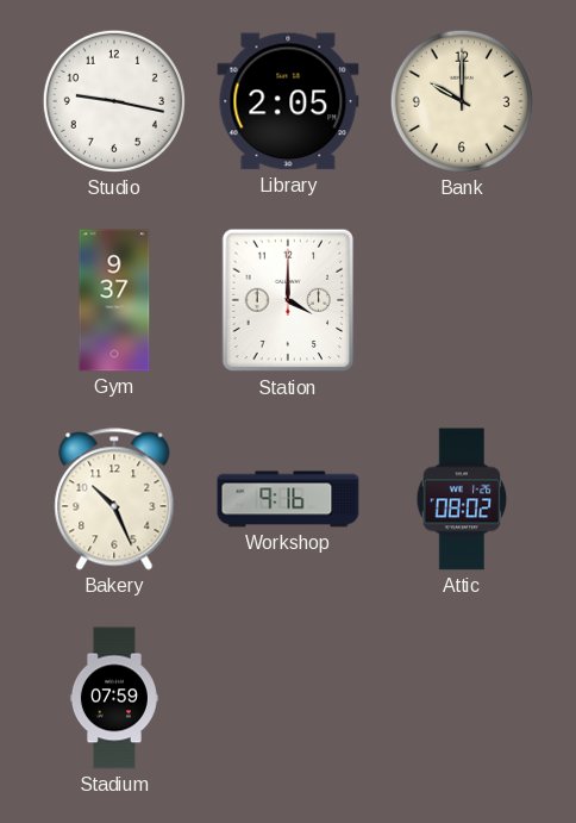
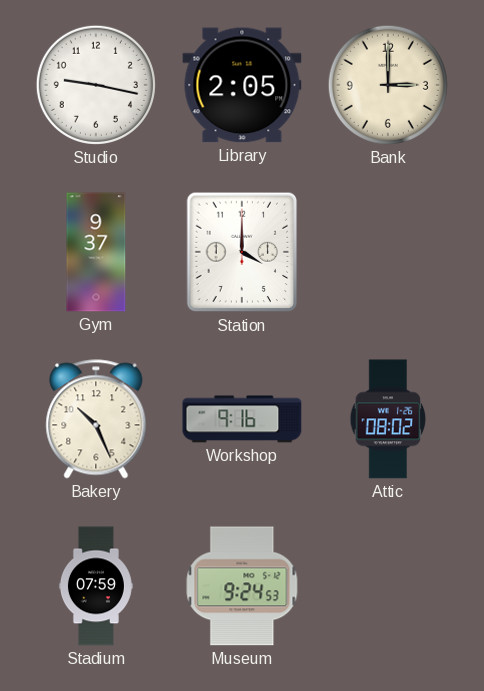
Bank: 10:00 -> 3:00
Museum: none -> 9:24
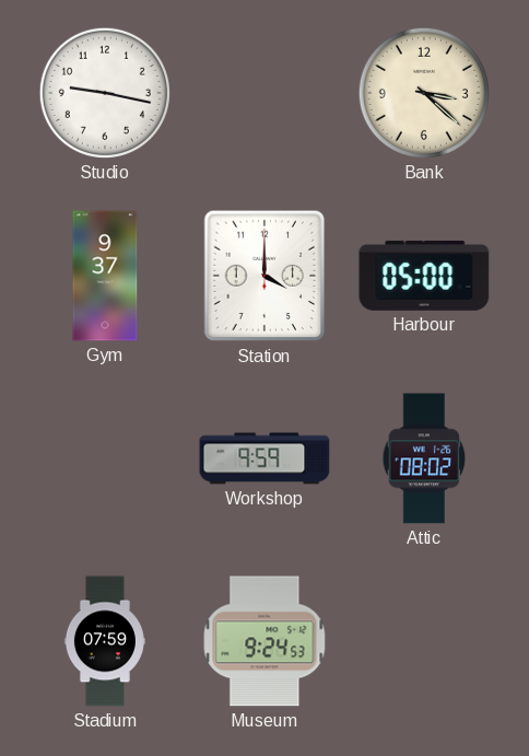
Library: 2:05 -> none
Bank: 3:00 -> 3:22
Harbour: none -> 05:00
Bakery: 10:26 -> none
Workshop: 9:16 -> 9:59
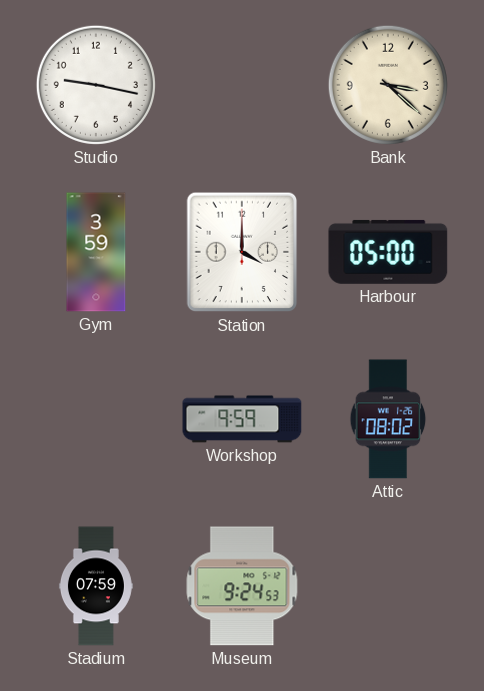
Gym: 9:37 -> 3:59
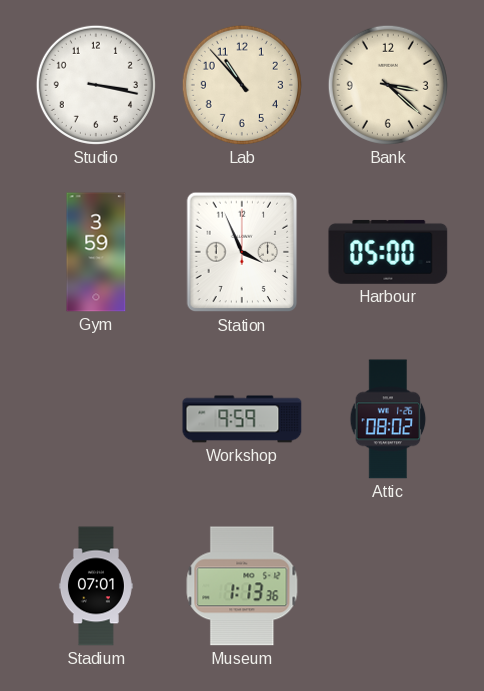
Studio: 9:17 -> 3:17
Lab: none -> 10:53
Station: 4:00 -> 3:56
Stadium: 07:59 -> 07:01
Museum: 9:24 -> 1:13
